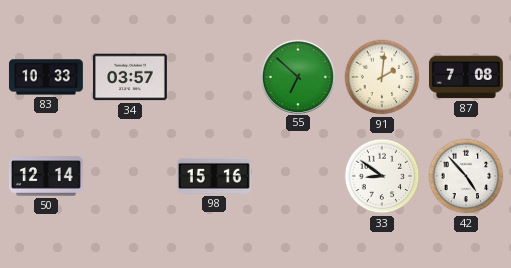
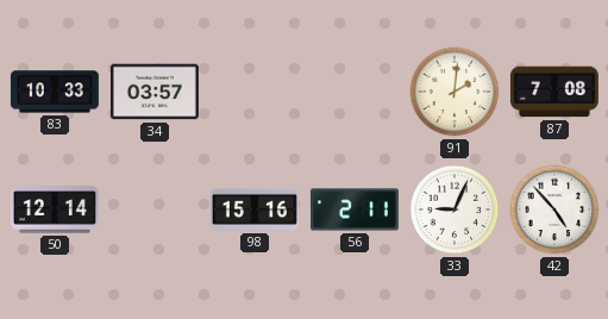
55: 6:52 -> none
56: none -> 2:11
33: 8:51 -> 9:04
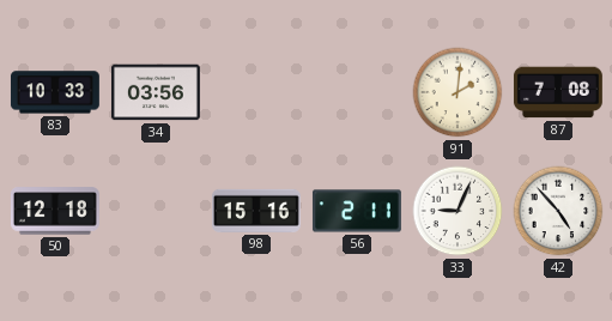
34: 03:57 -> 03:56
50: 12:14 -> 12:18
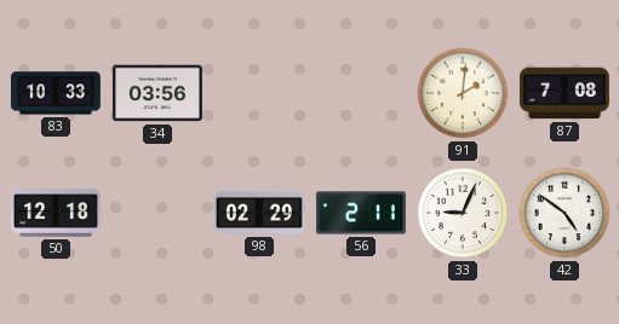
98: 15:16 -> 02:29
42: 4:53 -> 4:51
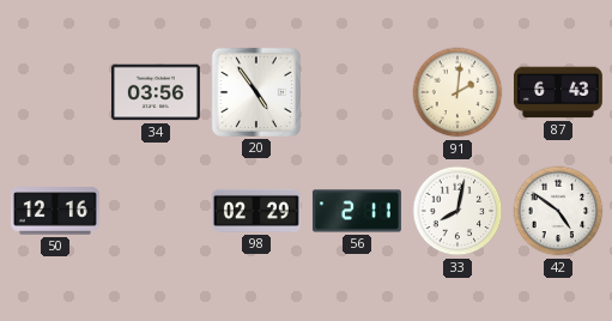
83: 10:33 -> none
20: none -> 4:54
87: 7:08 -> 6:43
50: 12:18 -> 12:16
33: 9:04 -> 8:02
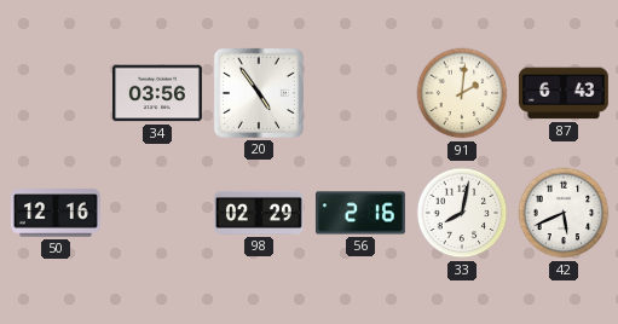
56: 2:11 -> 2:16
42: 4:51 -> 5:41
